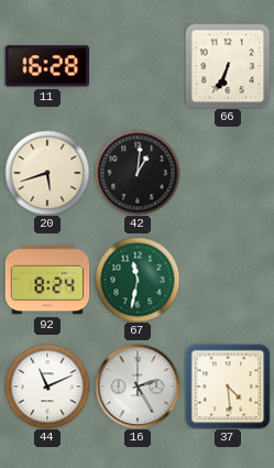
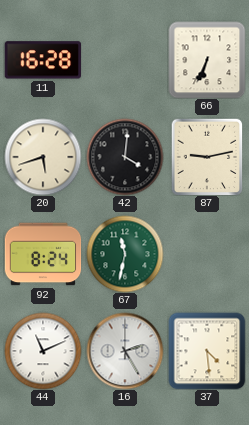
42: 1:01 -> 4:01
87: none -> 9:13
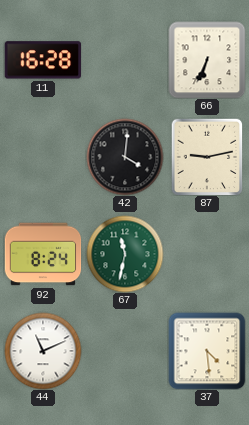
20: 5:42 -> none
16: 2:25 -> none
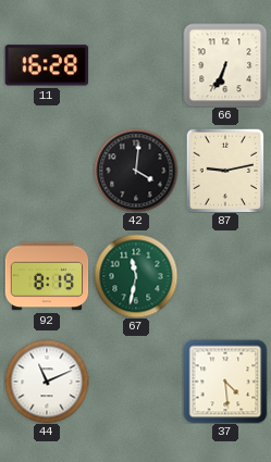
92: 8:24 -> 8:19
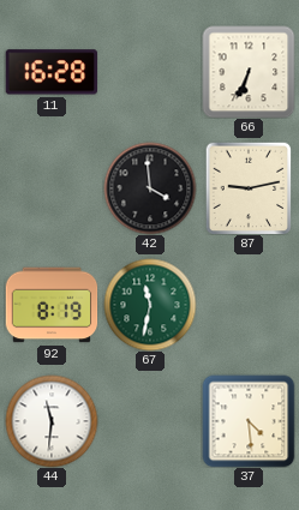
42: 4:01 -> 3:59
44: 11:11 -> 11:31
